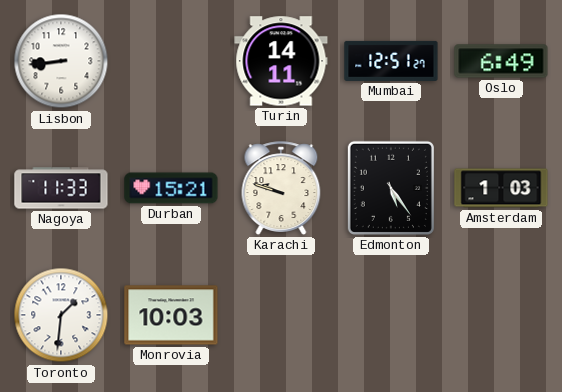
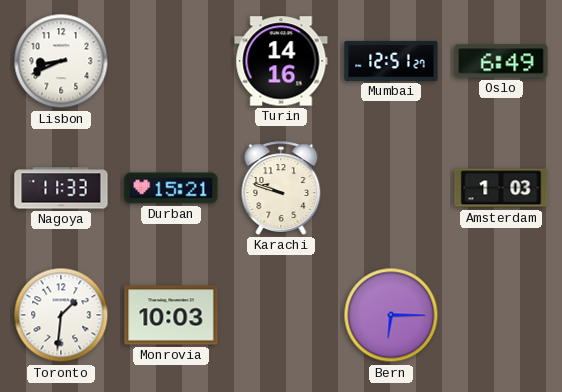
Lisbon: 8:44 -> 8:41
Turin: 14:11 -> 14:16
Edmonton: 5:24 -> none
Bern: none -> 6:15
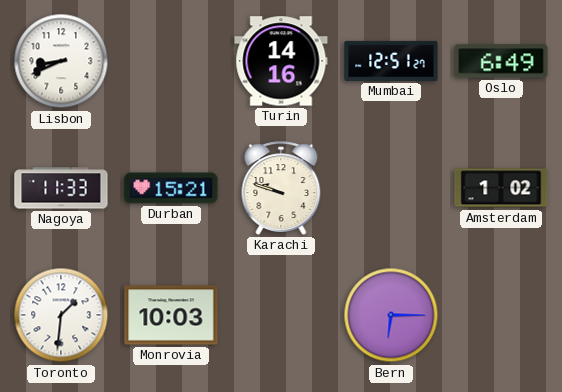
Amsterdam: 1:03 -> 1:02
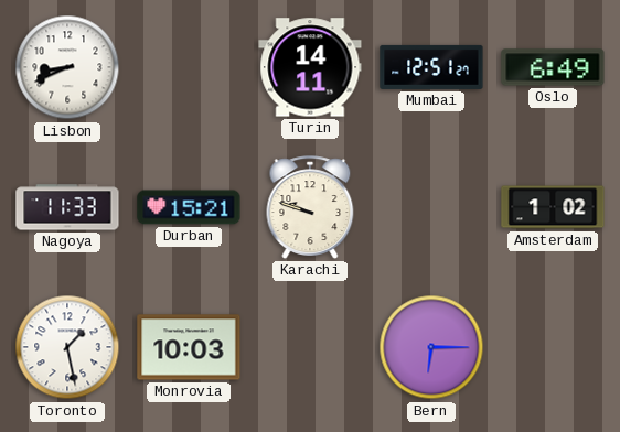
Turin: 14:16 -> 14:11
Toronto: 1:31 -> 1:28
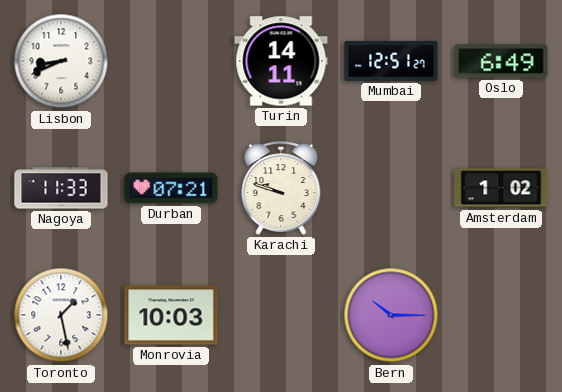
Durban: 15:21 -> 07:21
Bern: 6:15 -> 10:15
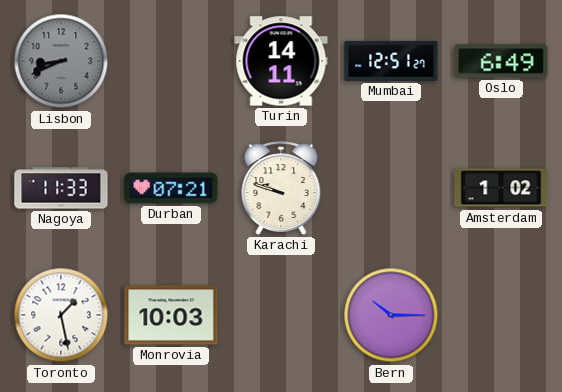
Lisbon dial: white -> grey
